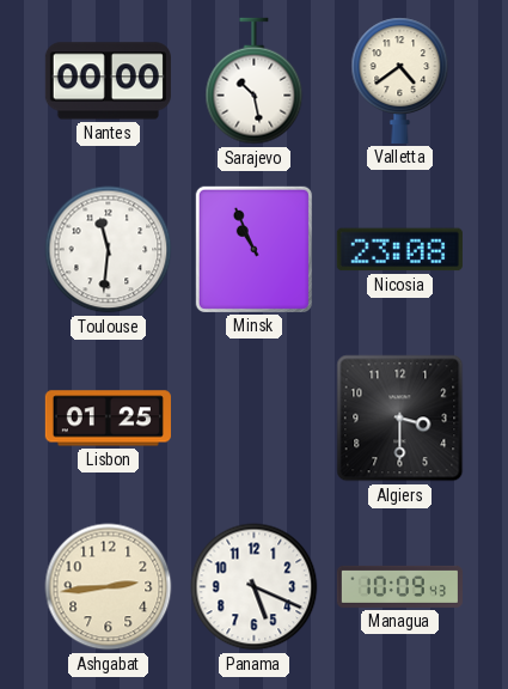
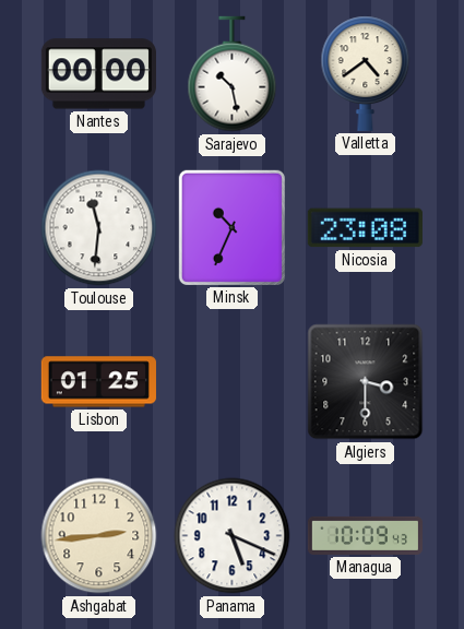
Minsk: 10:56 -> 10:34
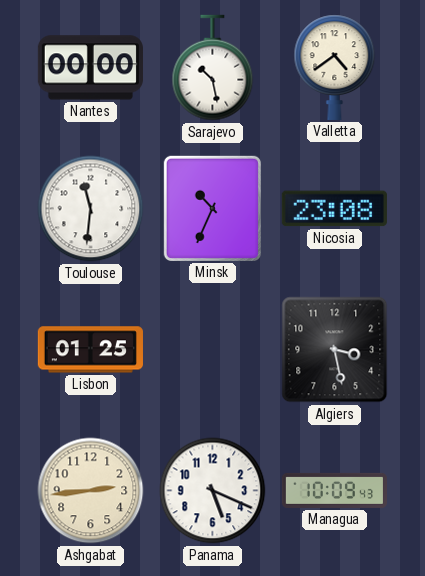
Algiers: 3:30 -> 3:28
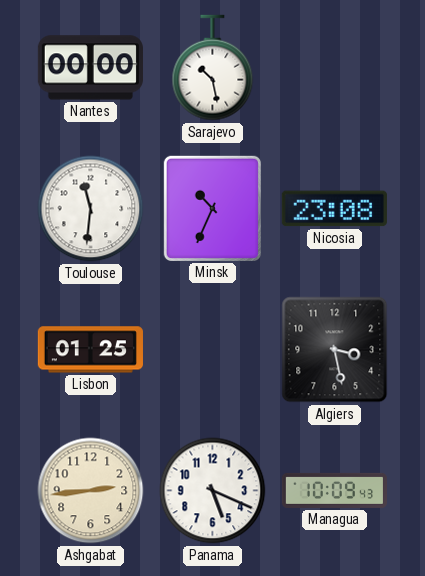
Valletta: 4:39 -> none
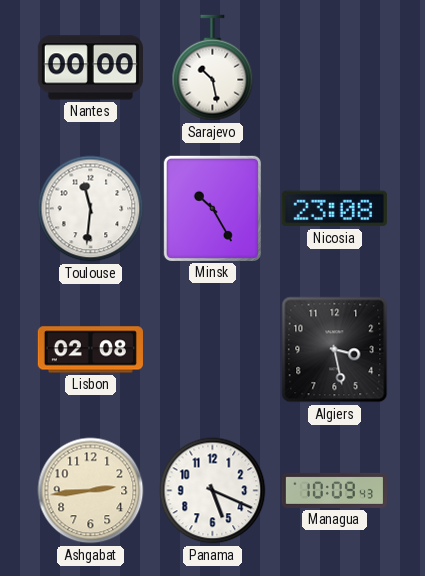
Minsk: 10:34 -> 10:25
Lisbon: 01:25 -> 02:08
